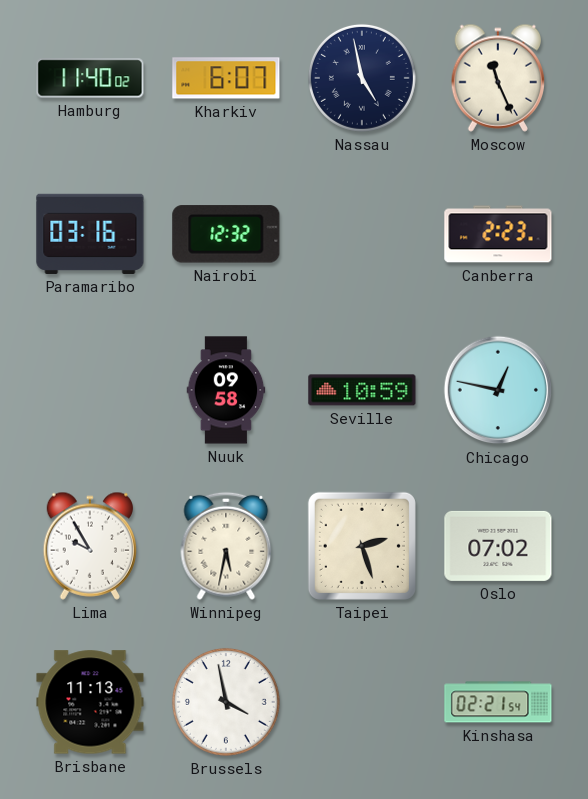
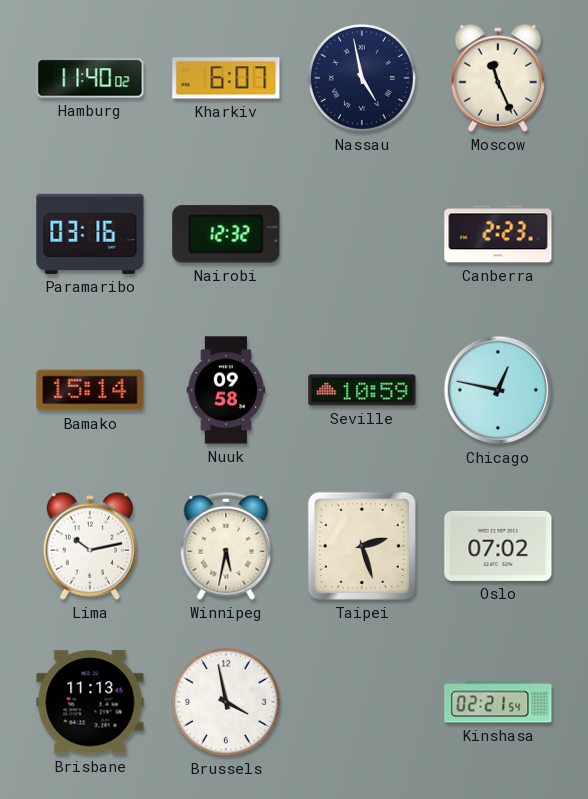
Bamako: none -> 15:14
Lima: 9:55 -> 10:13
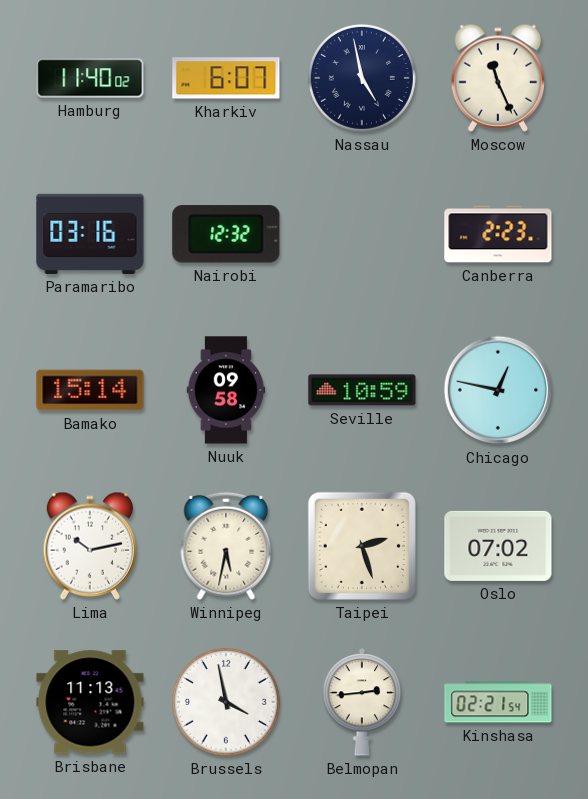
Belmopan: none -> 2:44
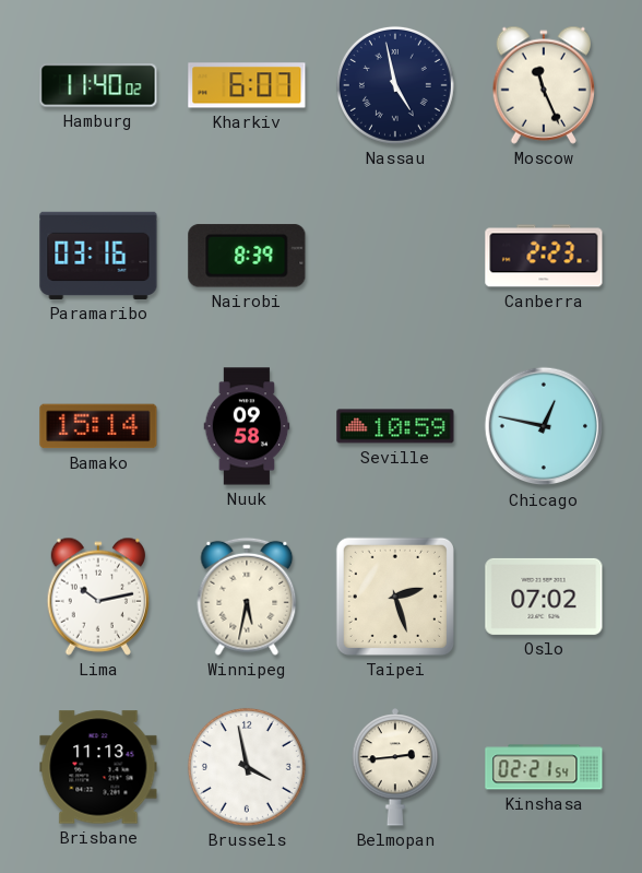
Nairobi: 12:32 -> 8:39
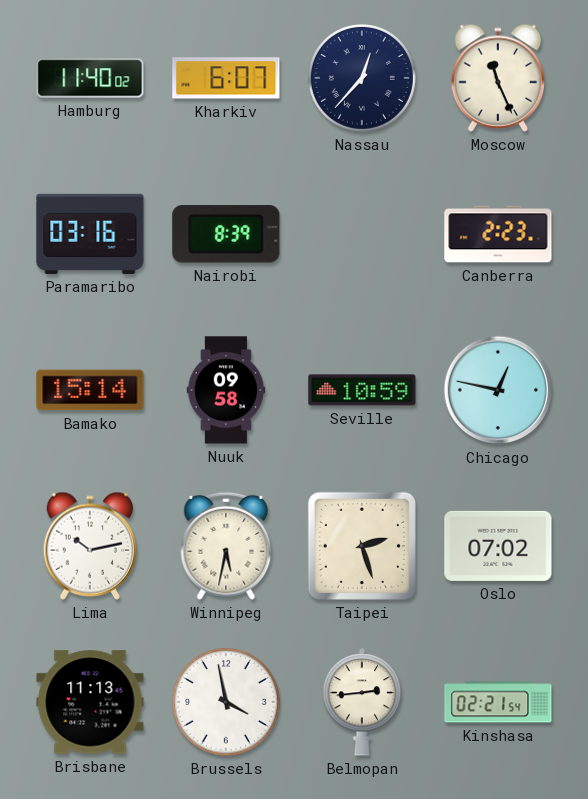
Nassau: 4:58 -> 12:37
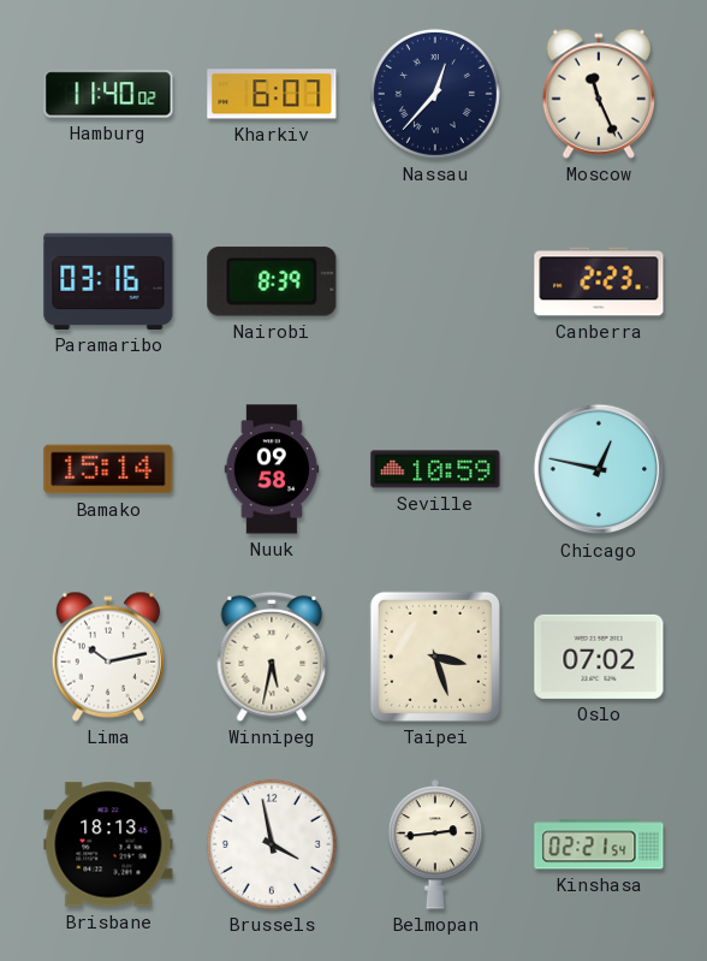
Taipei: 2:27 -> 3:27
Brisbane: 11:13 -> 18:13
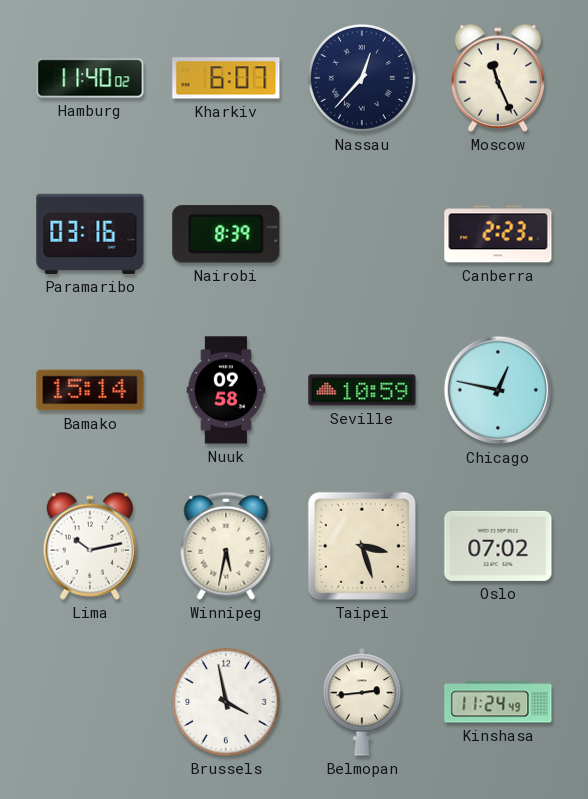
Brisbane: 18:13 -> none
Kinshasa: 02:21 -> 11:24
